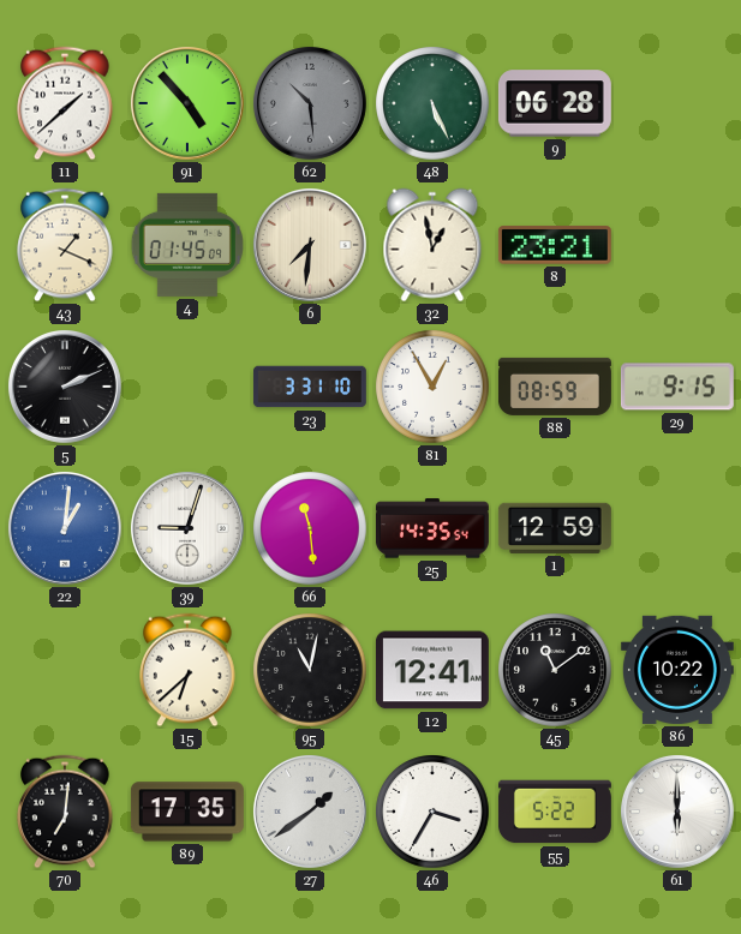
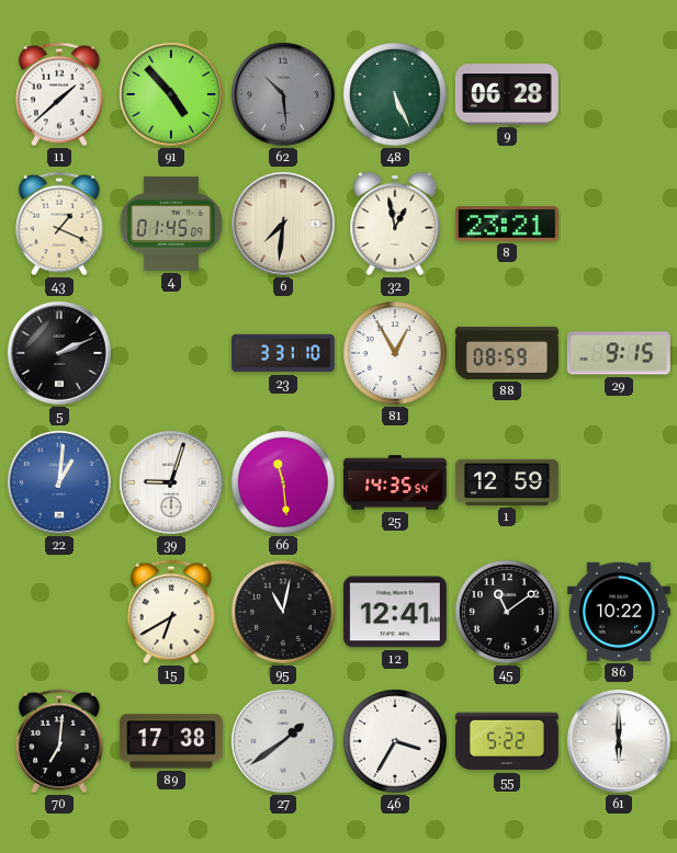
15: 6:38 -> 6:40
89: 17:35 -> 17:38
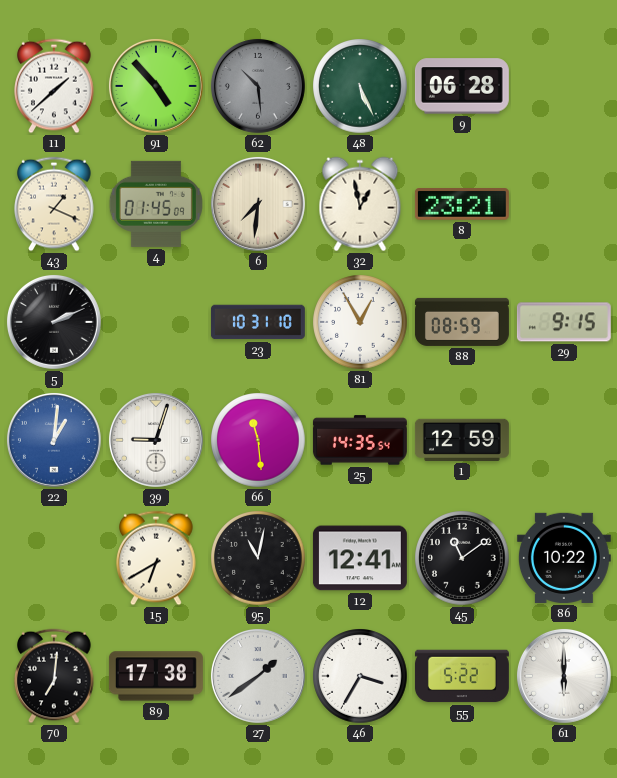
23: 3:31 -> 10:31
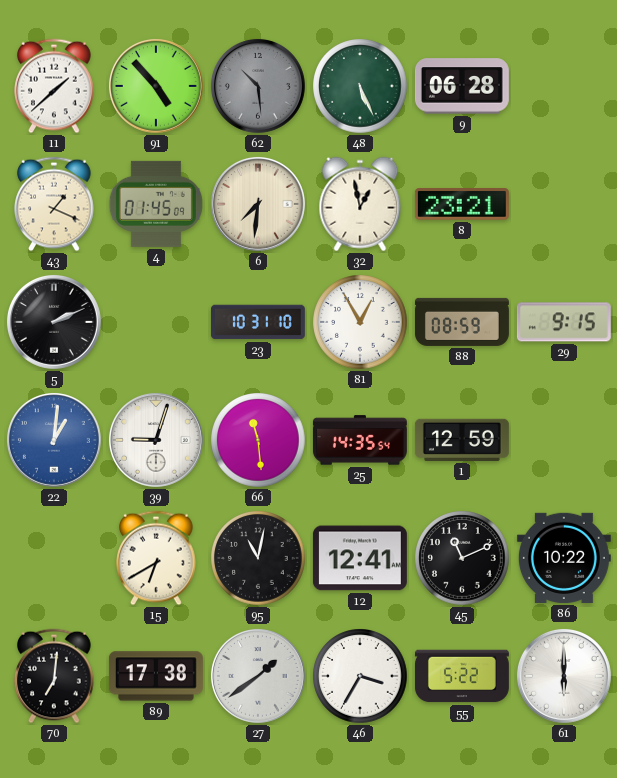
45: 11:09 -> 11:11
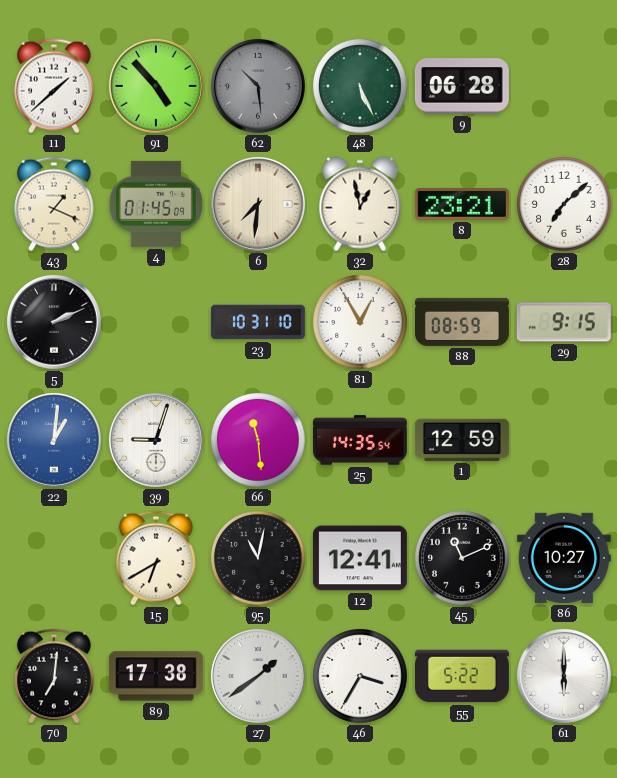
28: none -> 7:08
86: 10:22 -> 10:27
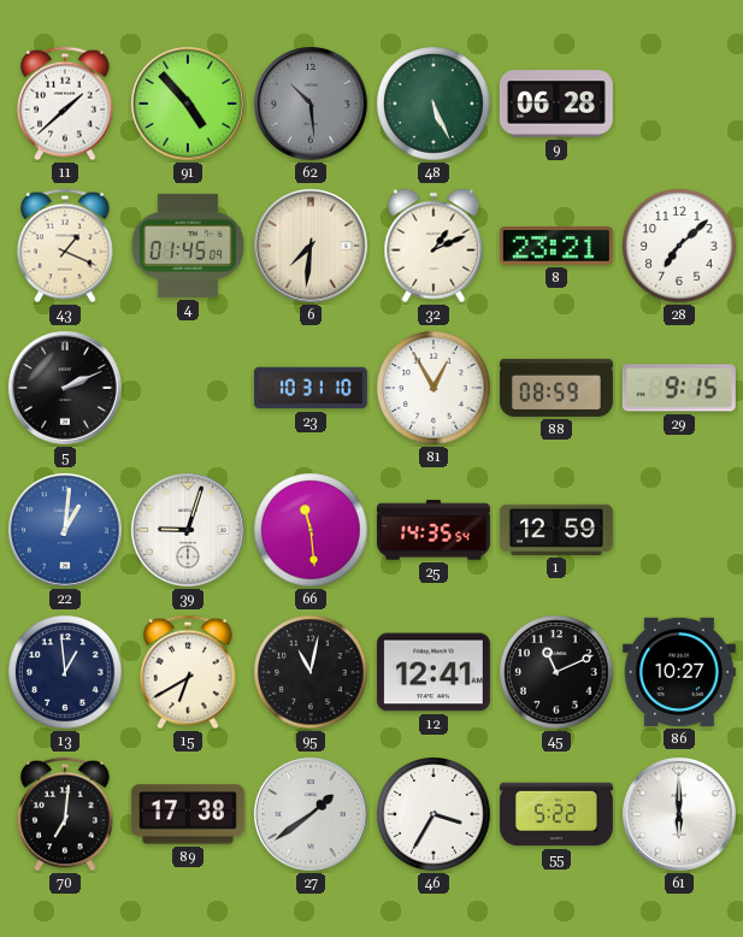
32: 12:58 -> 1:11
13: none -> 12:59
